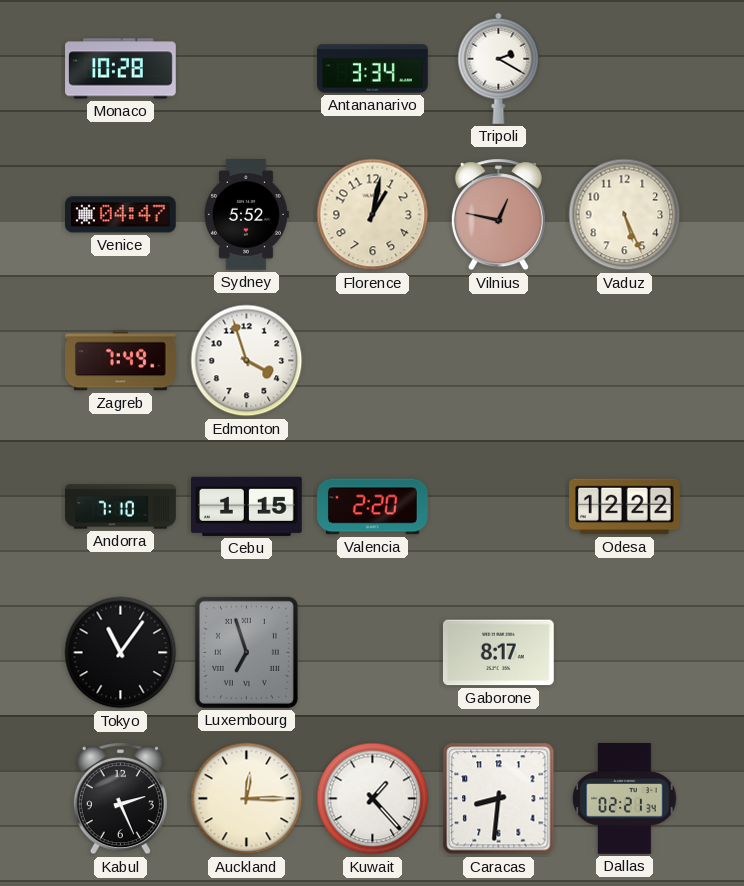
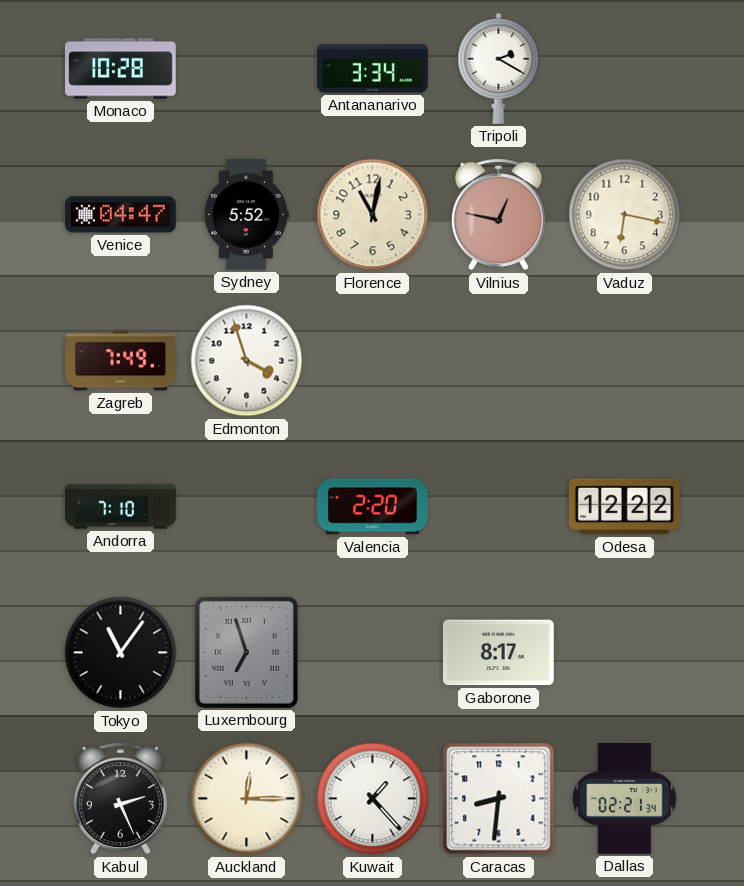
Florence: 1:02 -> 11:02
Vaduz: 5:26 -> 6:17
Cebu: 1:15 -> none
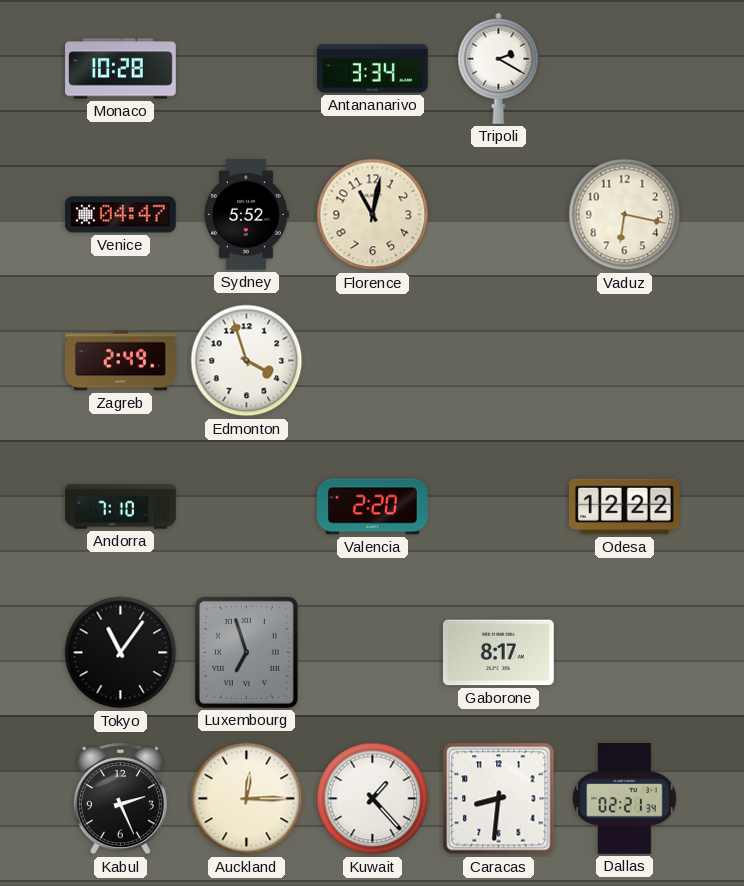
Vilnius: 12:47 -> none
Zagreb: 7:49 -> 2:49
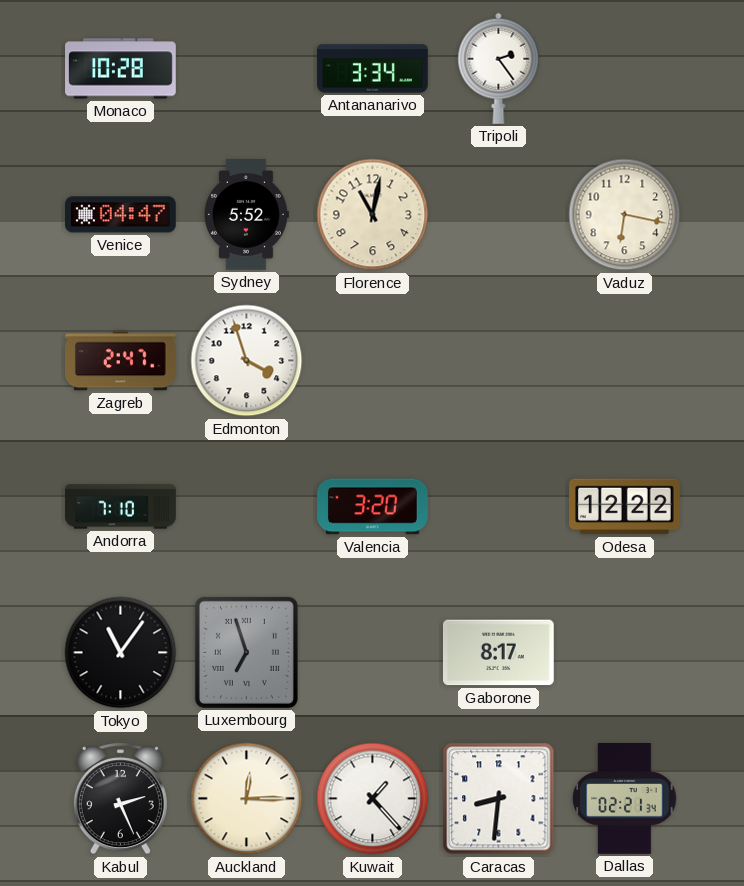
Tripoli: 2:20 -> 2:24
Zagreb: 2:49 -> 2:47
Valencia: 2:20 -> 3:20
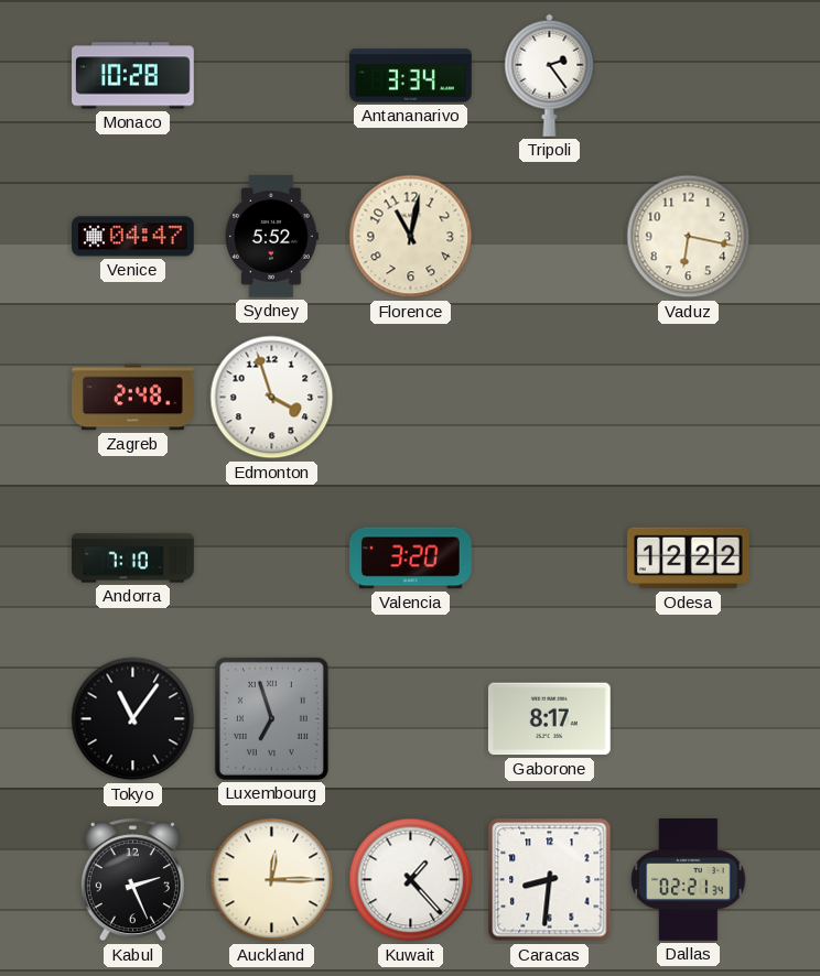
Zagreb: 2:47 -> 2:48
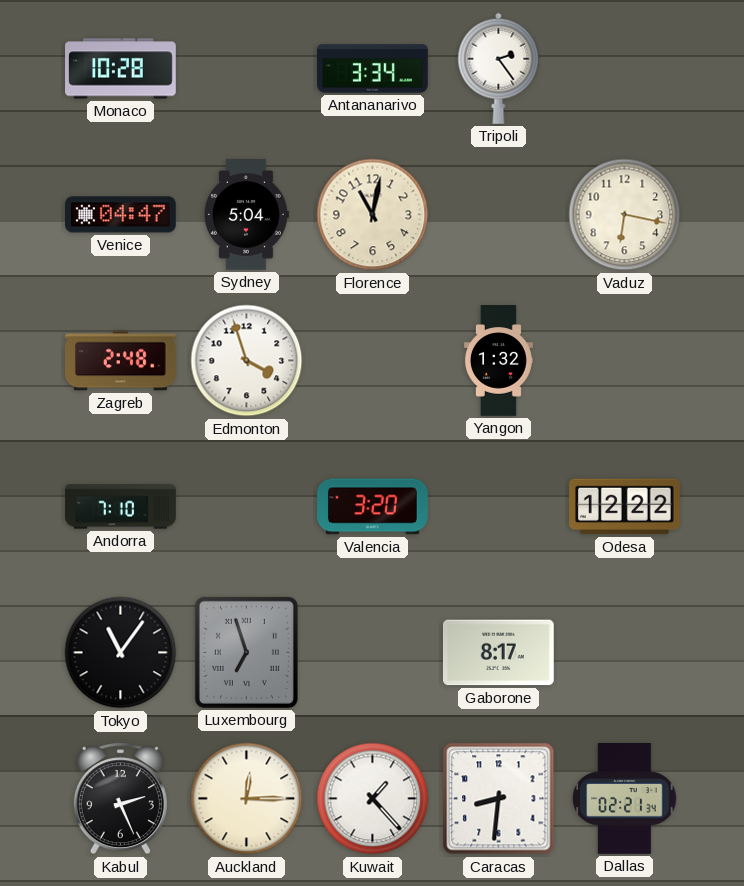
Sydney: 5:52 -> 5:04
Yangon: none -> 1:32
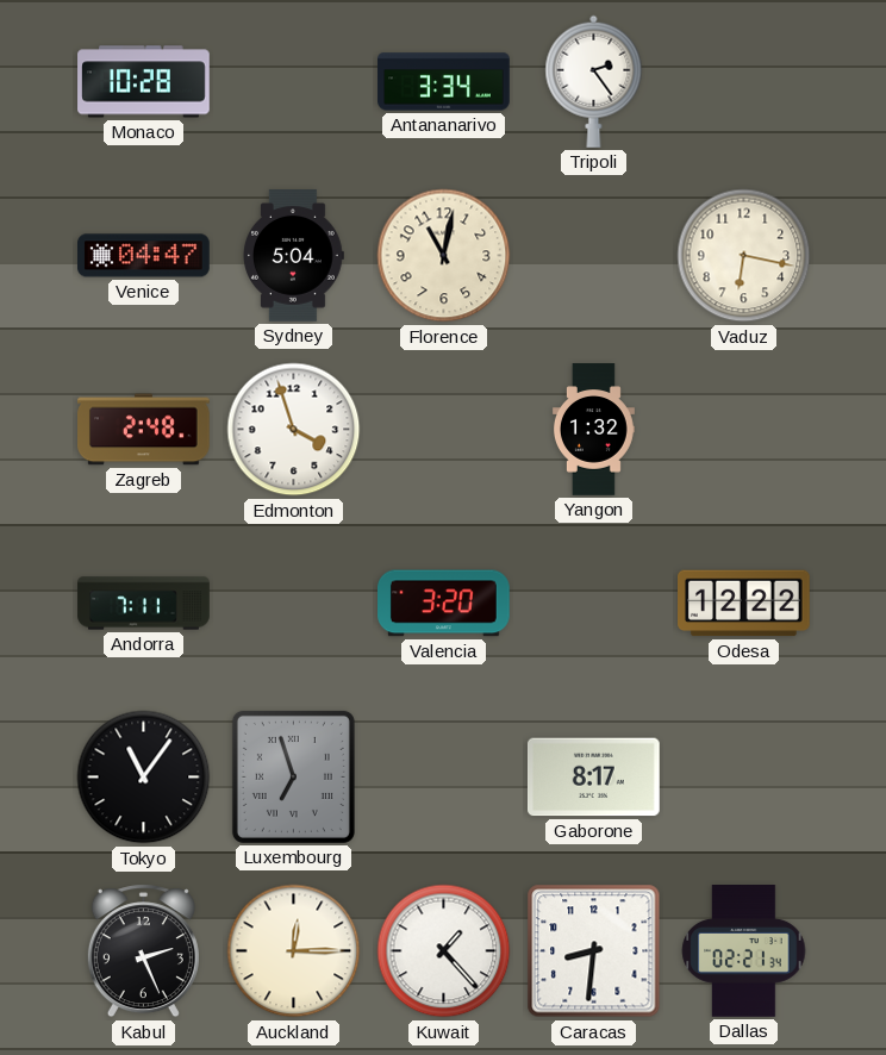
Andorra: 7:10 -> 7:11
